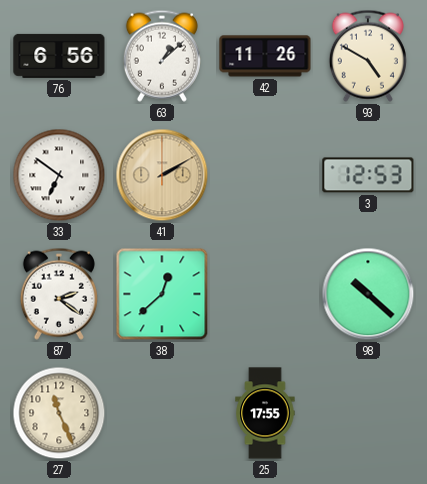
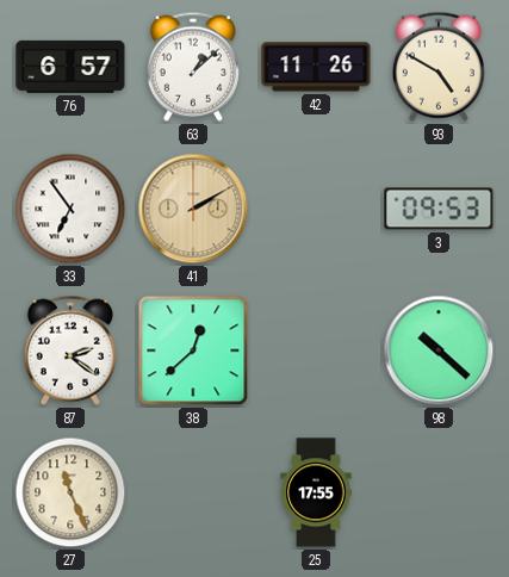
76: 6:56 -> 6:57
33: 6:51 -> 6:54
3: 12:53 -> 09:53
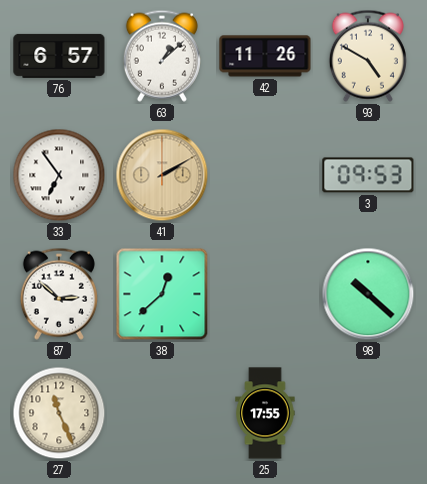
87: 2:21 -> 2:52
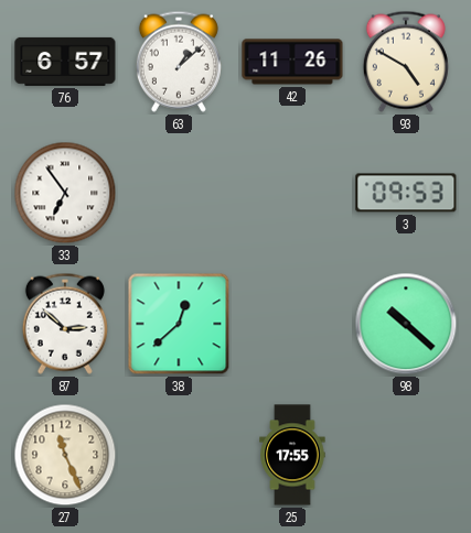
41: 2:10 -> none
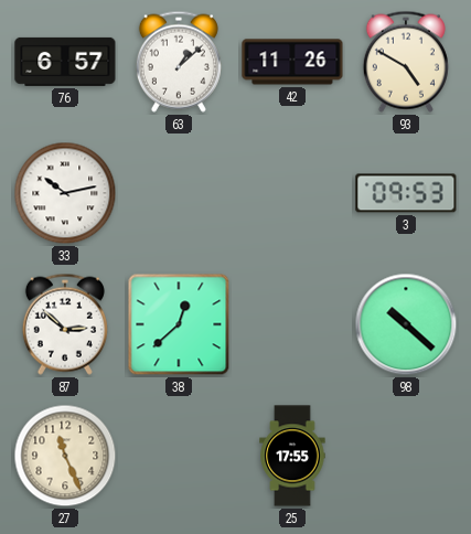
33: 6:54 -> 10:13
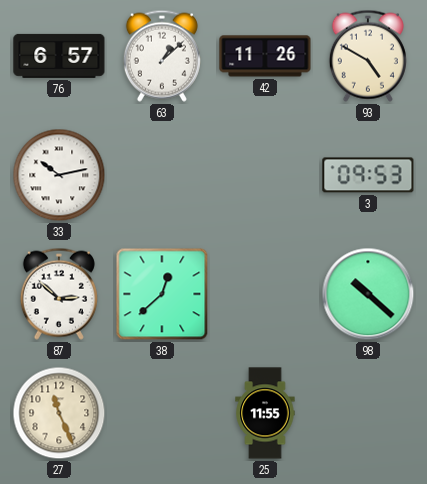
25: 17:55 -> 11:55
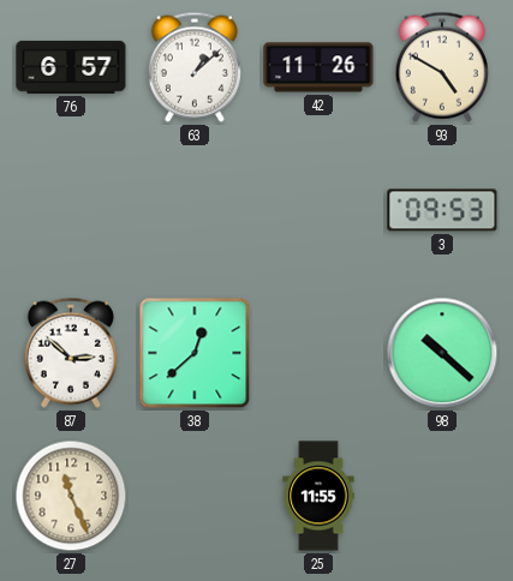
33: 10:13 -> none
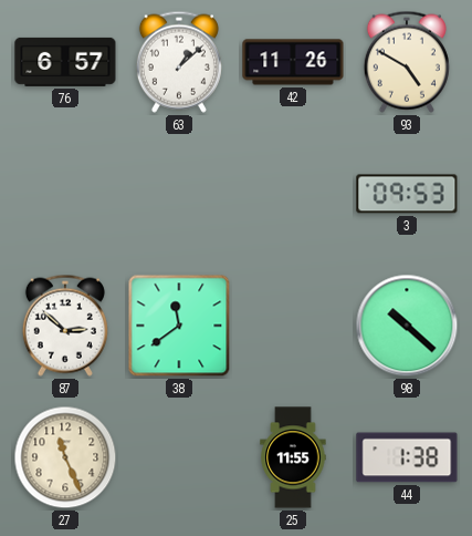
38: 12:38 -> 11:39
44: none -> 1:38
